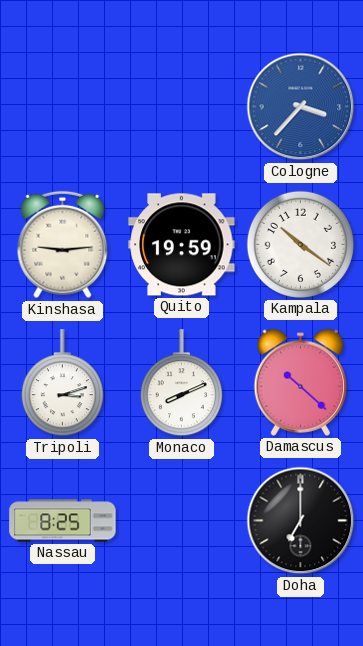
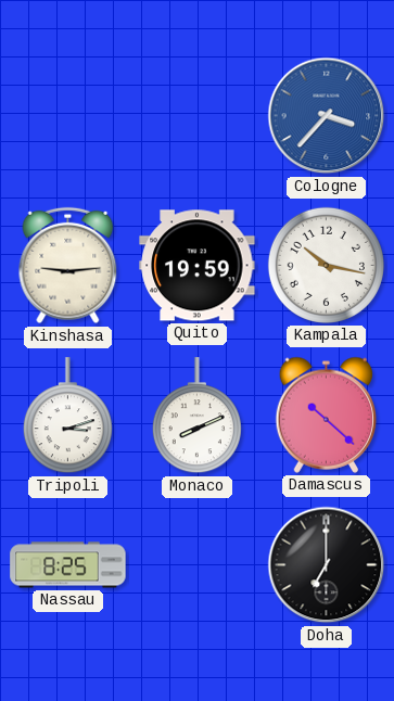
Kampala: 10:21 -> 10:17
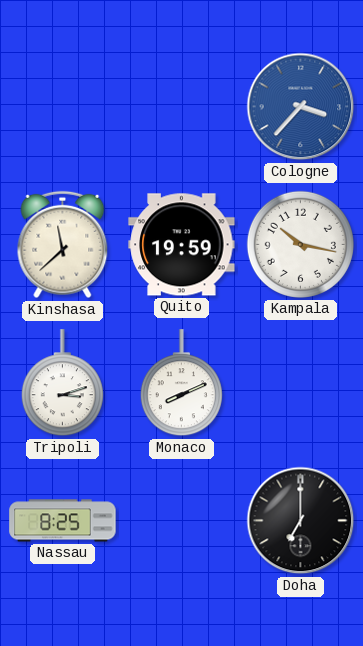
Kinshasa: 9:14 -> 11:38
Damascus: 10:22 -> none
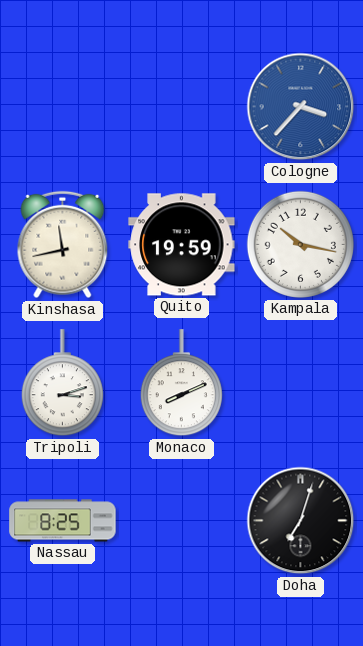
Kinshasa: 11:38 -> 11:43
Doha: 7:00 -> 7:03
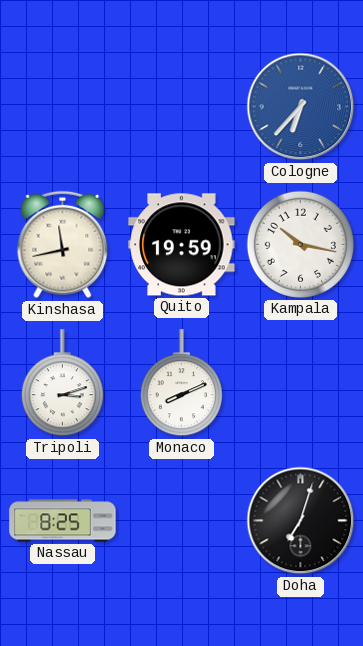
Cologne: 3:37 -> 6:37
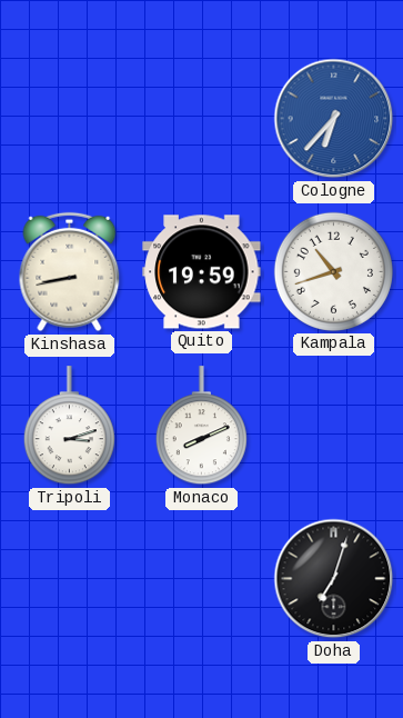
Kinshasa: 11:43 -> 8:43
Kampala: 10:17 -> 10:42
Nassau: 8:25 -> none
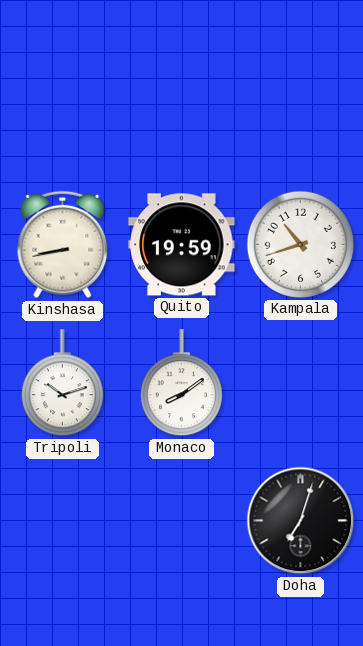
Cologne: 6:37 -> none
Tripoli: 3:12 -> 10:12
Monaco: 8:11 -> 8:09
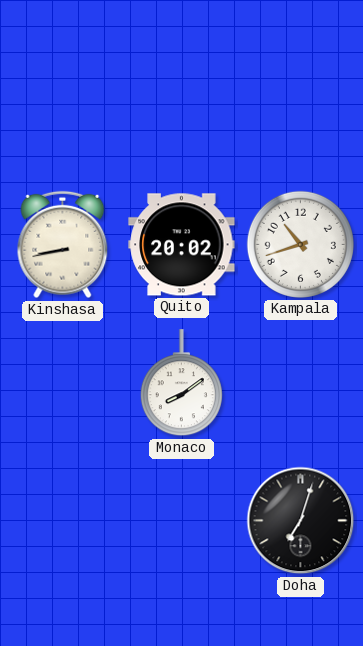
Quito: 19:59 -> 20:02
Tripoli: 10:12 -> none
